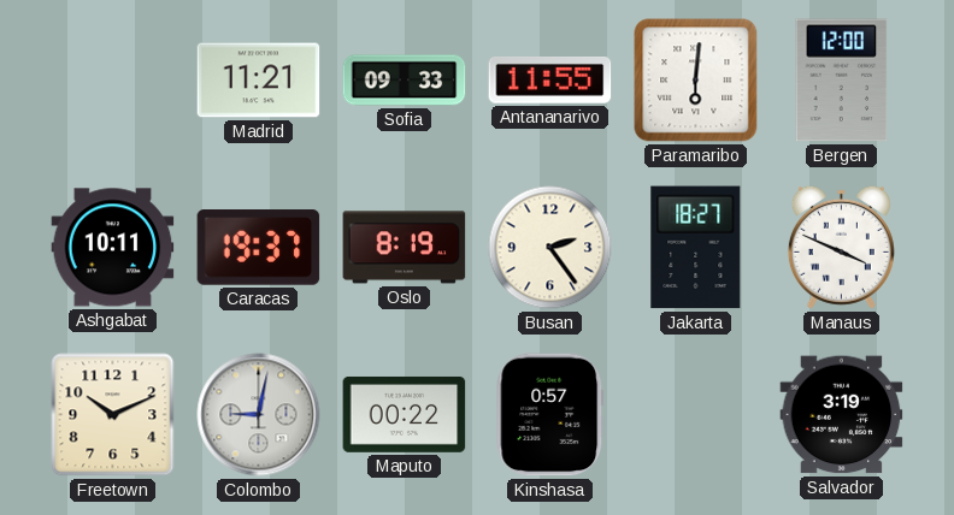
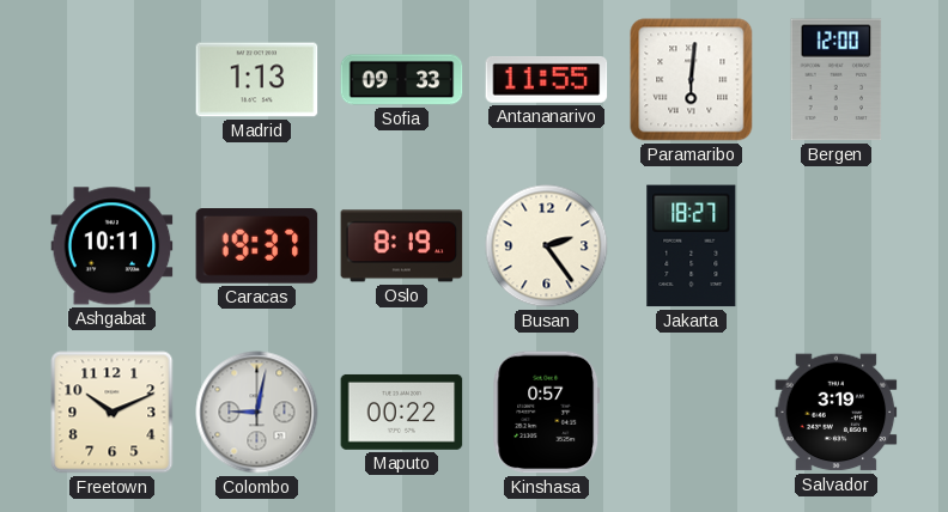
Madrid: 11:21 -> 1:13
Manaus: 3:49 -> none
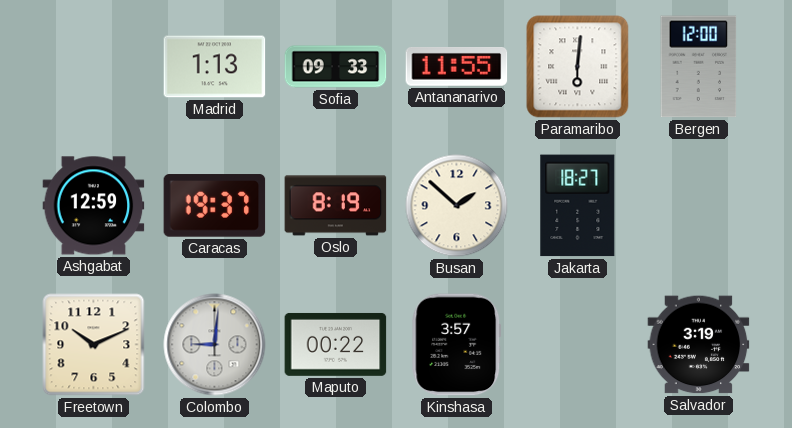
Ashgabat: 10:11 -> 12:59
Busan: 2:24 -> 1:52
Colombo: 9:02 -> 9:01
Kinshasa: 0:57 -> 3:57
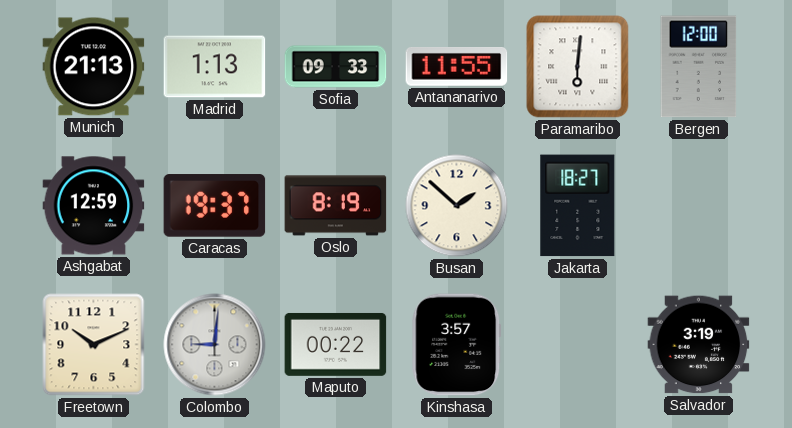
Munich: none -> 21:13
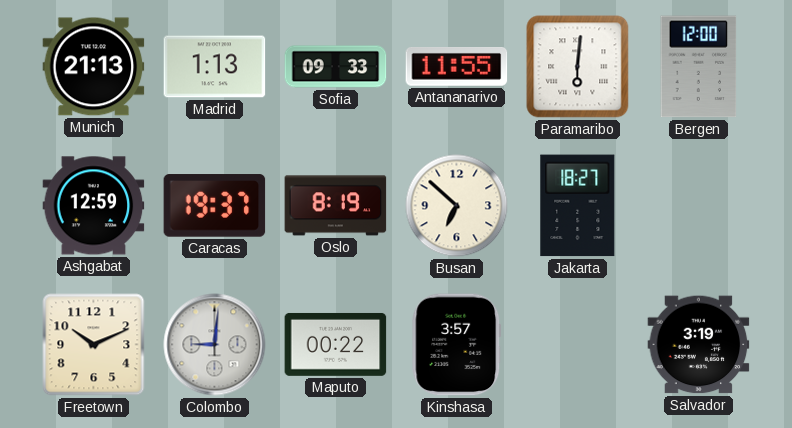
Busan: 1:52 -> 6:52
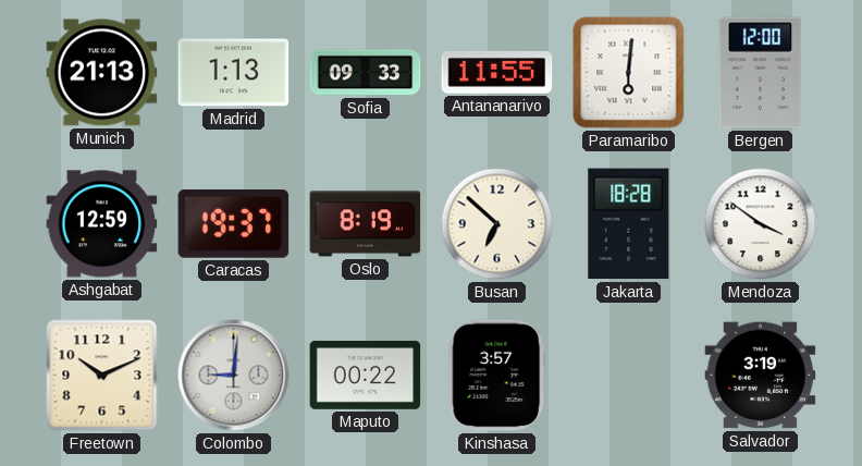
Jakarta: 18:27 -> 18:28
Mendoza: none -> 3:51
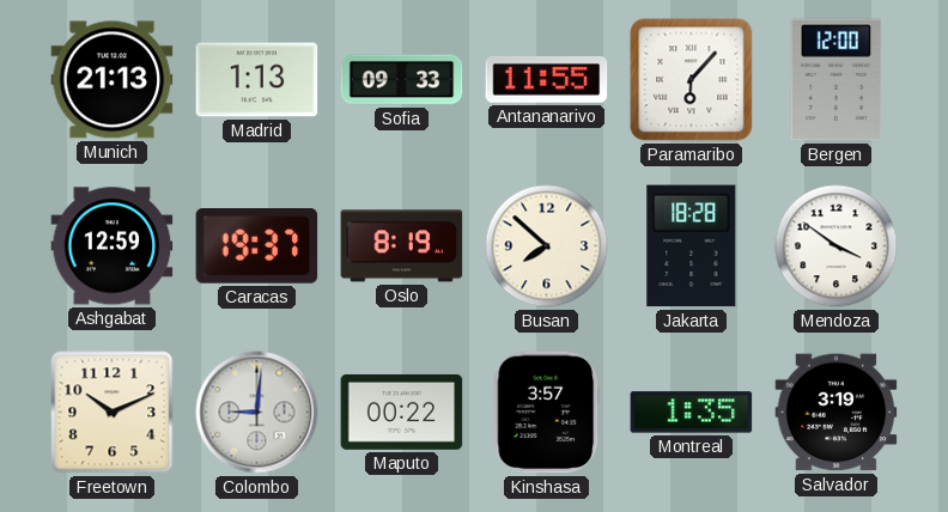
Paramaribo: 6:01 -> 6:07
Busan: 6:52 -> 7:52
Montreal: none -> 1:35
